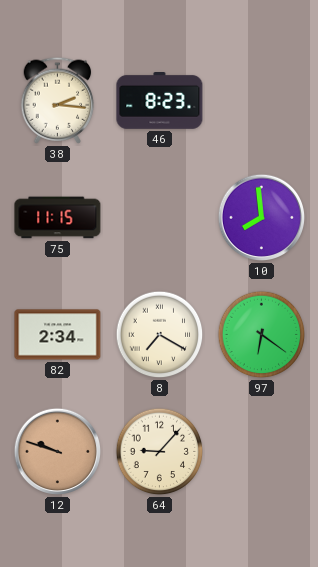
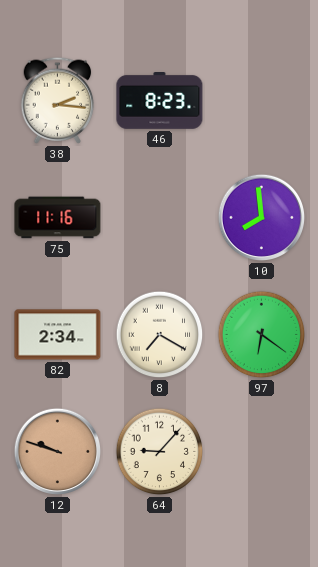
75: 11:15 -> 11:16
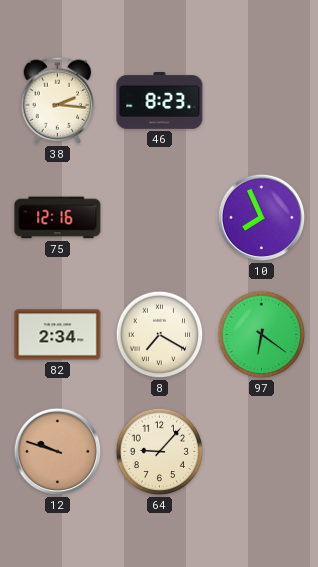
75: 11:16 -> 12:16
10: 7:59 -> 7:56
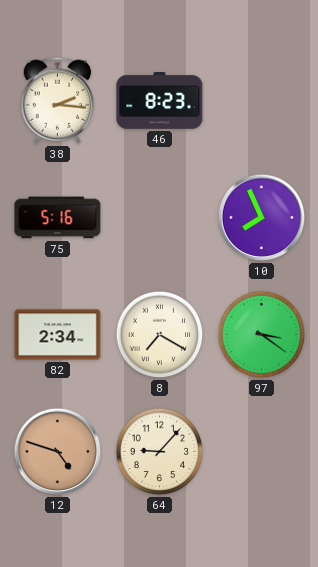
75: 12:16 -> 5:16
97: 6:21 -> 3:21
12: 9:48 -> 4:48
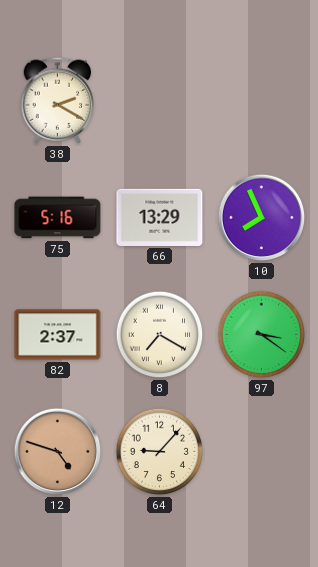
38: 2:16 -> 2:20
46: 8:23 -> none
66: none -> 13:29
82: 2:34 -> 2:37
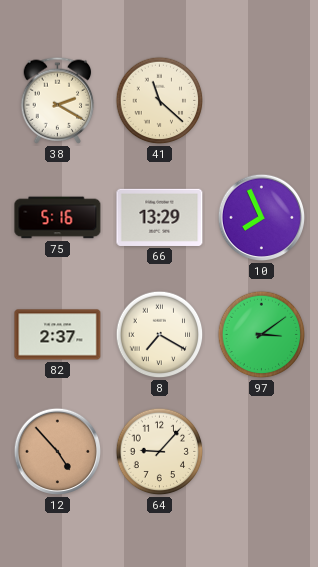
41: none -> 11:22
97: 3:21 -> 3:09
12: 4:48 -> 4:53
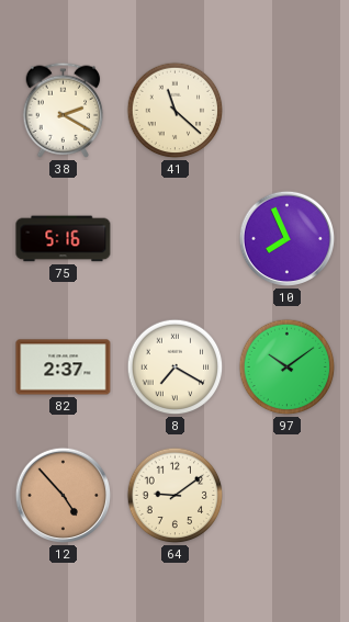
66: 13:29 -> none
97: 3:09 -> 10:09
64: 9:07 -> 9:09
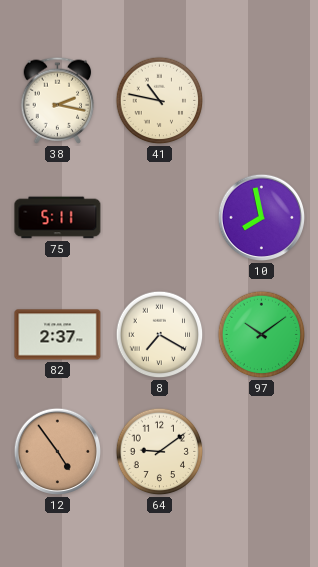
38: 2:20 -> 2:17
41: 11:22 -> 10:47
75: 5:16 -> 5:11
10: 7:56 -> 7:58
12: 4:53 -> 4:54
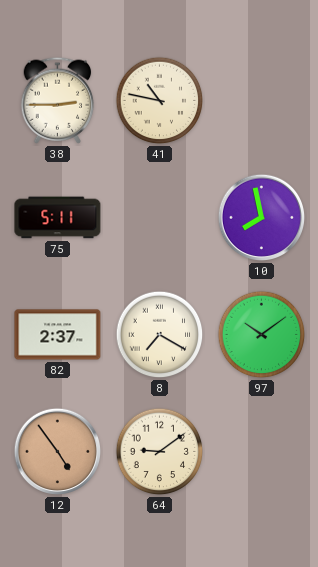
38: 2:17 -> 2:45
